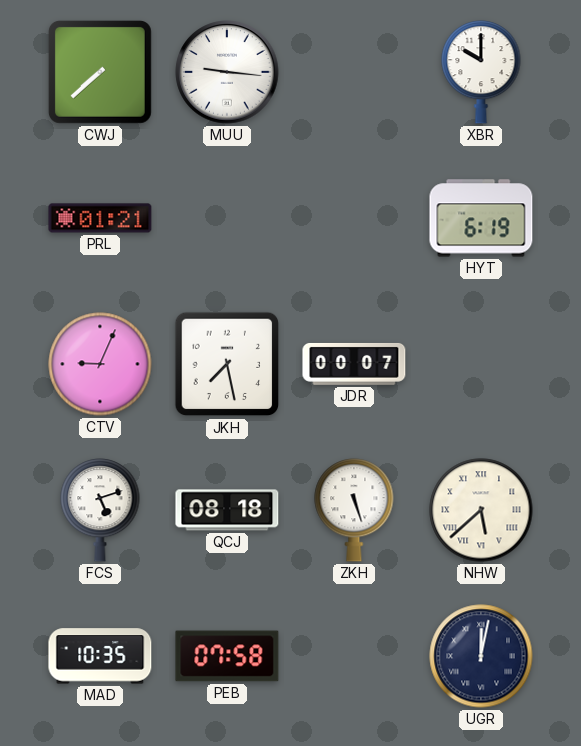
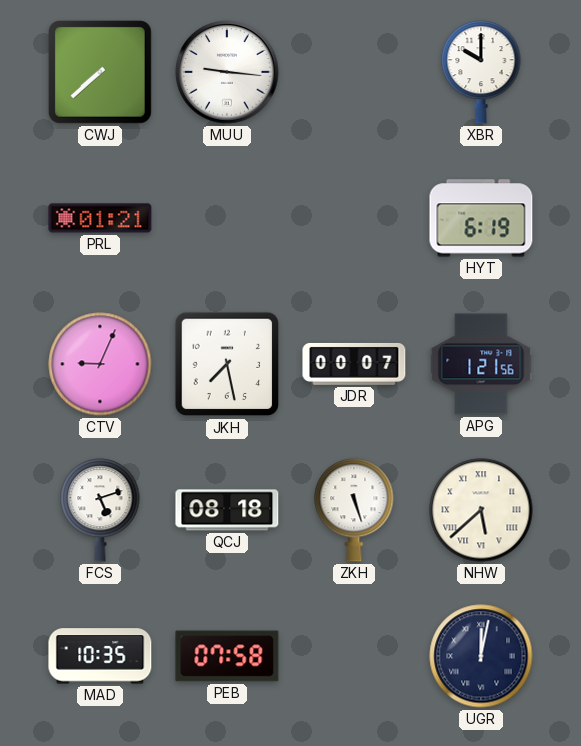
APG: none -> 1:21
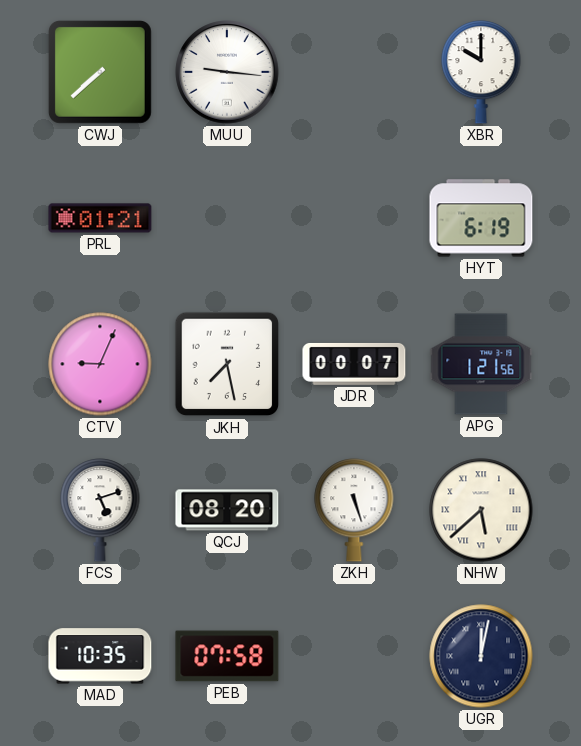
QCJ: 08:18 -> 08:20
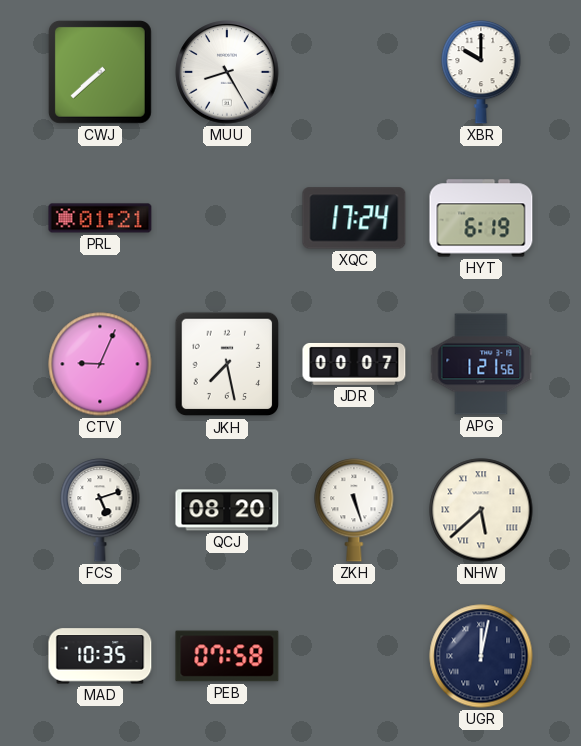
MUU: 9:16 -> 8:25
XQC: none -> 17:24
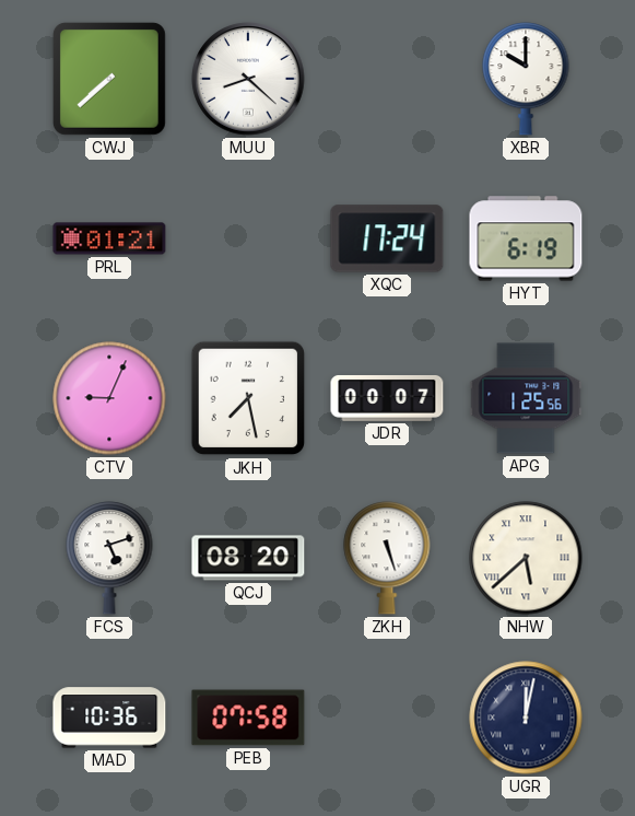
MUU: 8:25 -> 8:22
APG: 1:21 -> 1:25
MAD: 10:35 -> 10:36
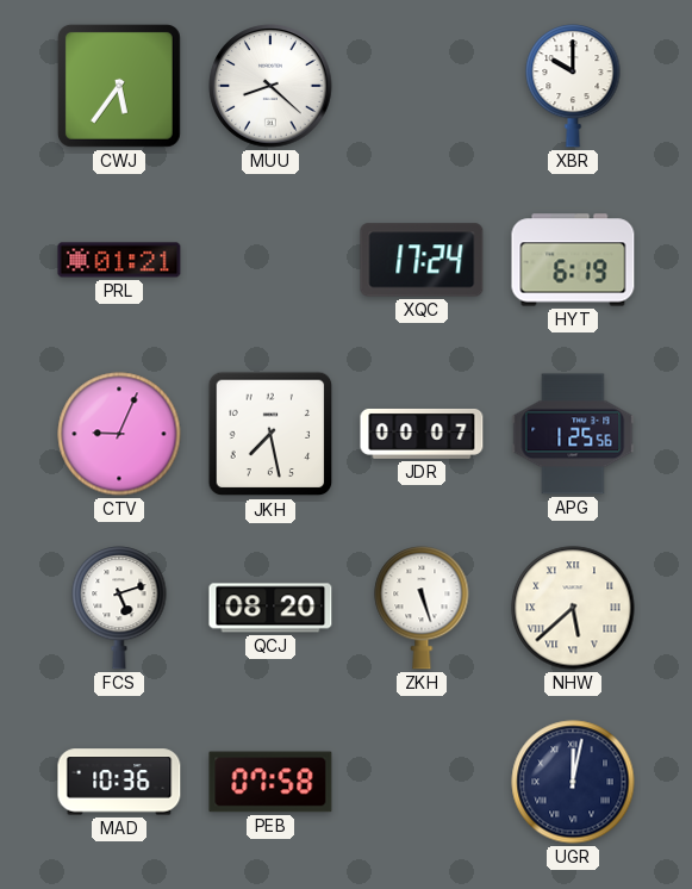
CWJ: 7:38 -> 5:36
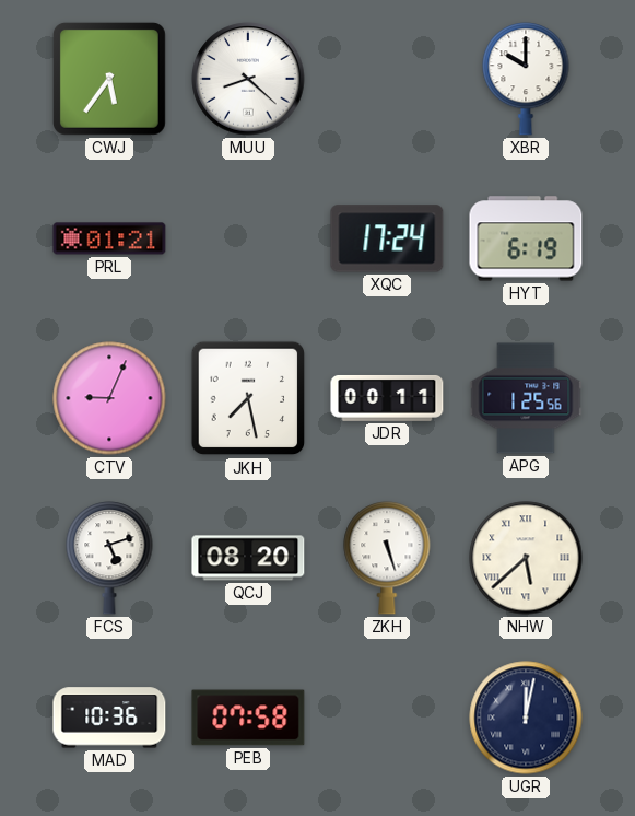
JDR: 00:07 -> 00:11
